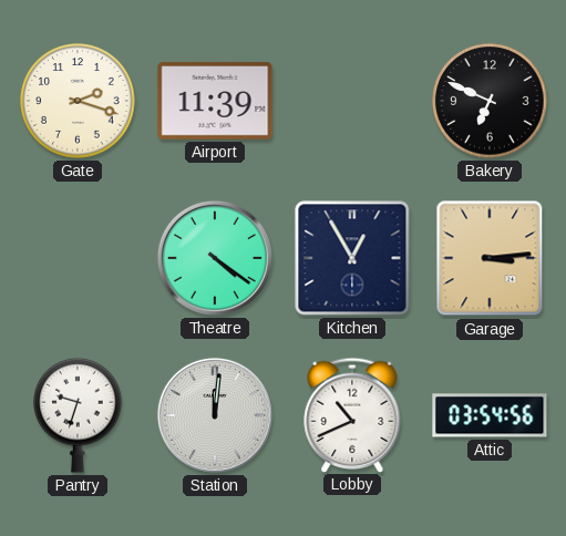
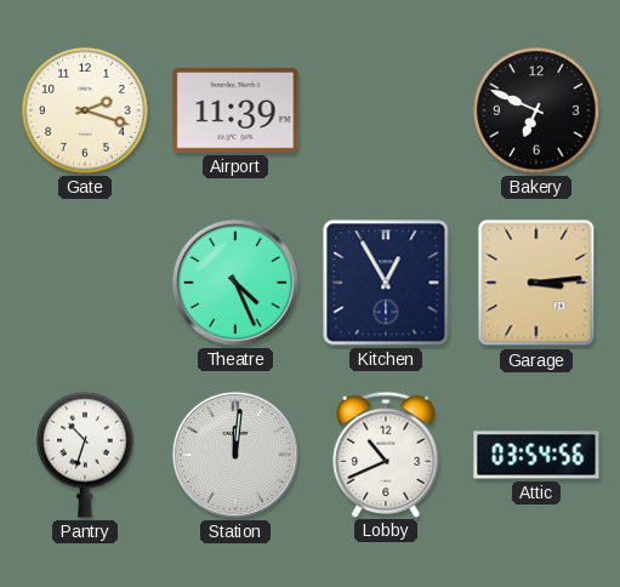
Theatre: 4:21 -> 4:26
Pantry: 9:33 -> 10:33
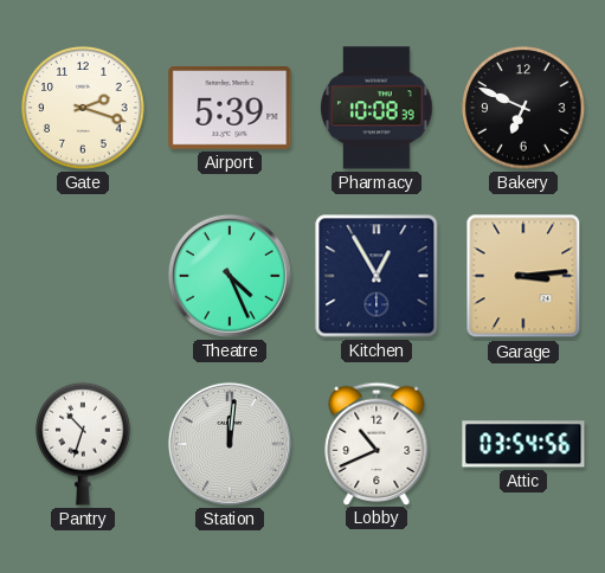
Airport: 11:39 -> 5:39
Pharmacy: none -> 10:08
